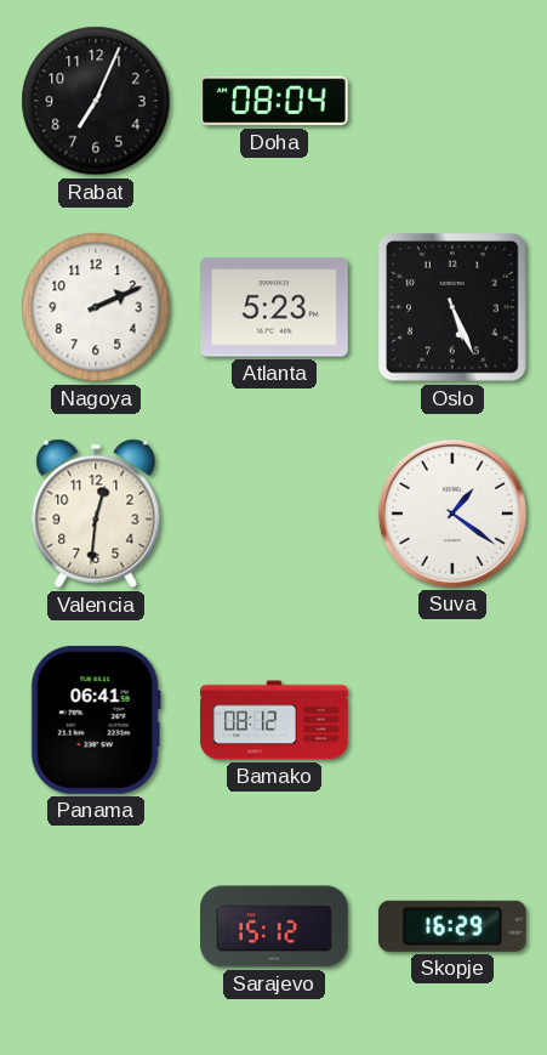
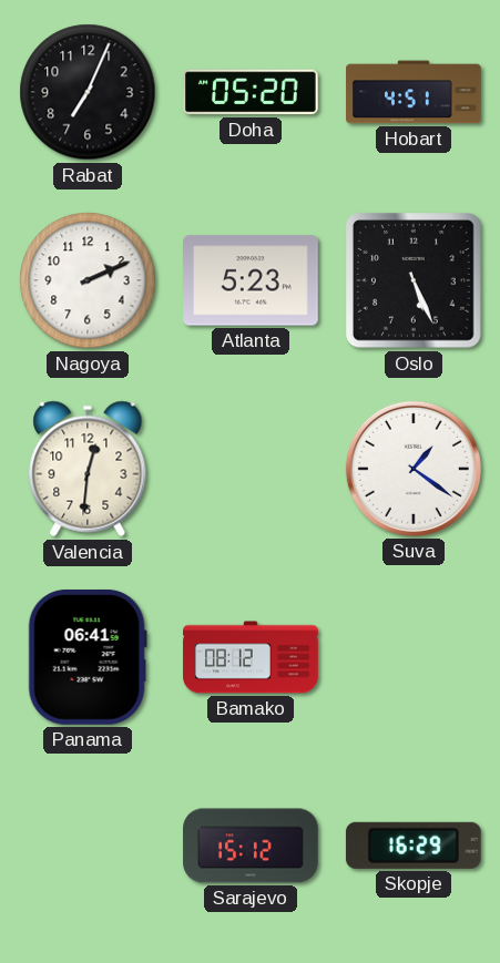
Doha: 08:04 -> 05:20
Hobart: none -> 4:51
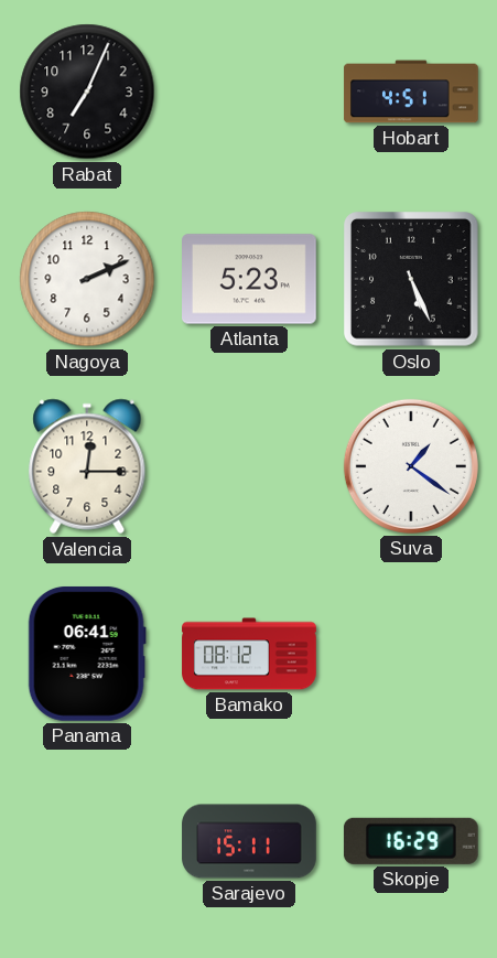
Doha: 05:20 -> none
Valencia: 12:31 -> 12:15
Sarajevo: 15:12 -> 15:11
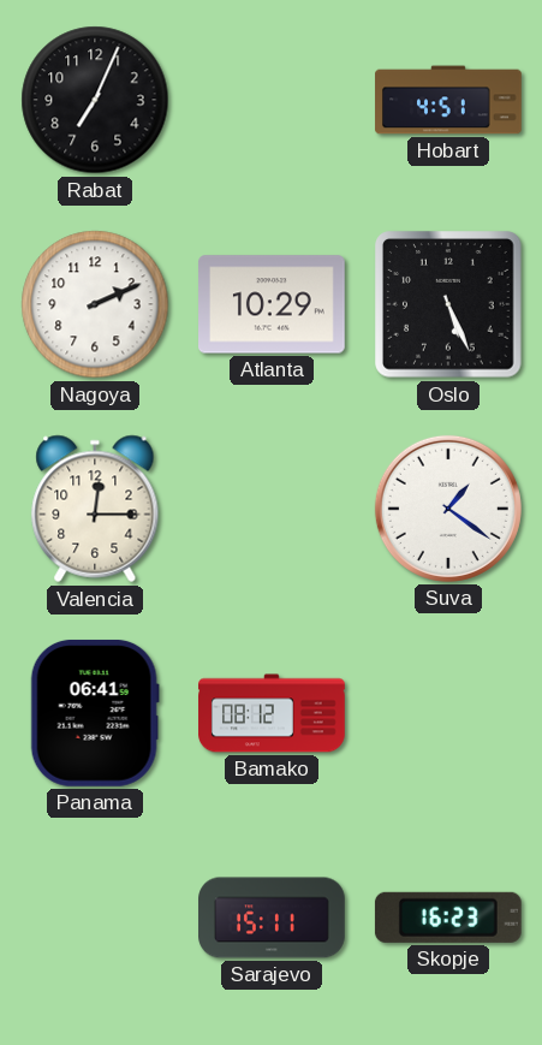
Atlanta: 5:23 -> 10:29
Skopje: 16:29 -> 16:23
